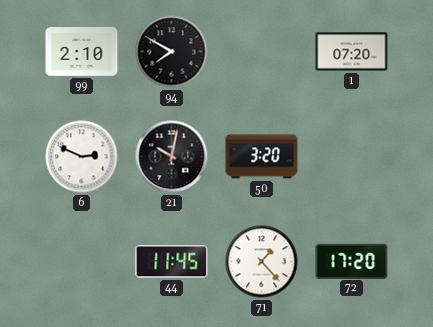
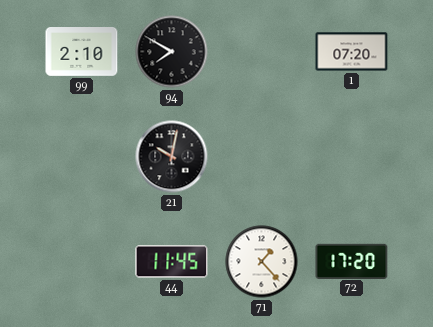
6: 2:49 -> none
50: 3:20 -> none
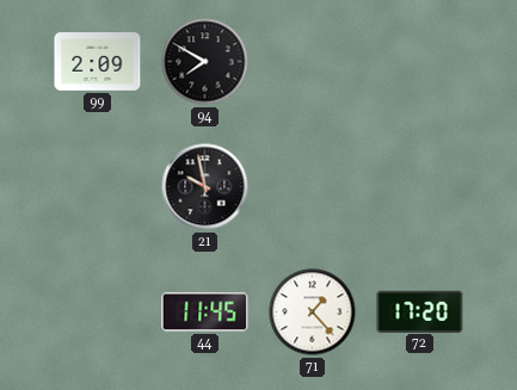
99: 2:10 -> 2:09
1: 07:20 -> none
21: 10:02 -> 9:58
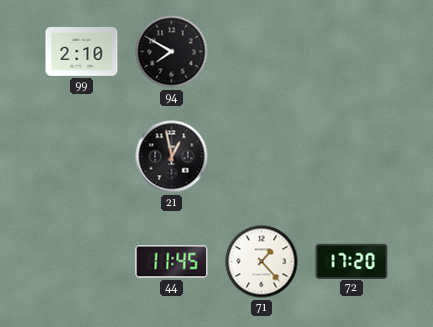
99: 2:09 -> 2:10
21: 9:58 -> 12:58
